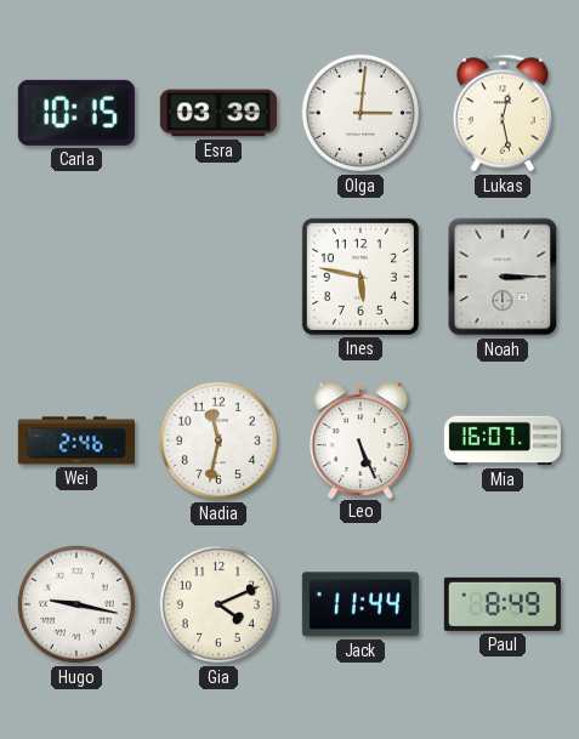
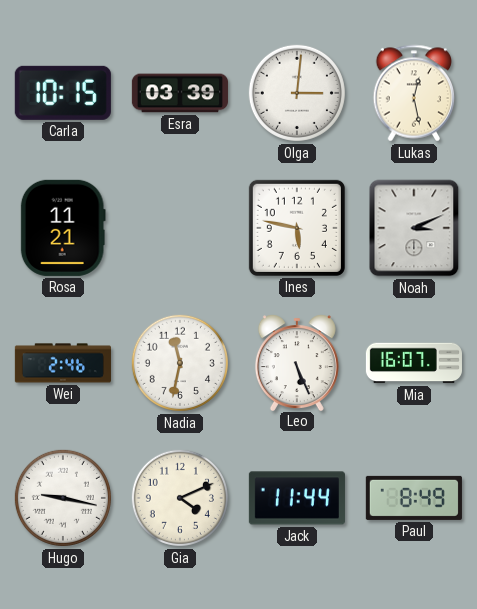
Rosa: none -> 11:21
Noah: 3:15 -> 3:11
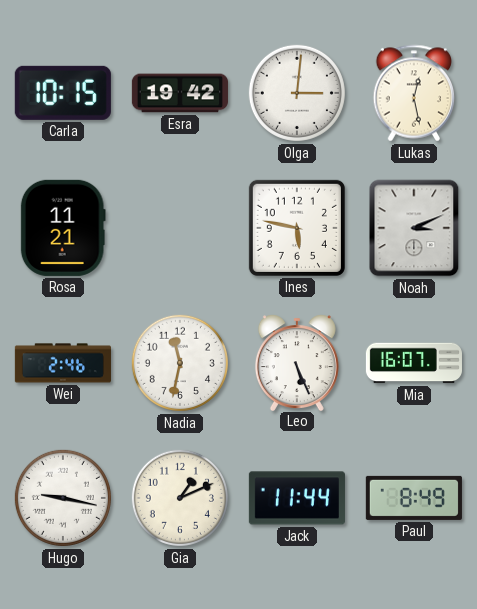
Esra: 03:39 -> 19:42
Gia: 4:11 -> 1:11
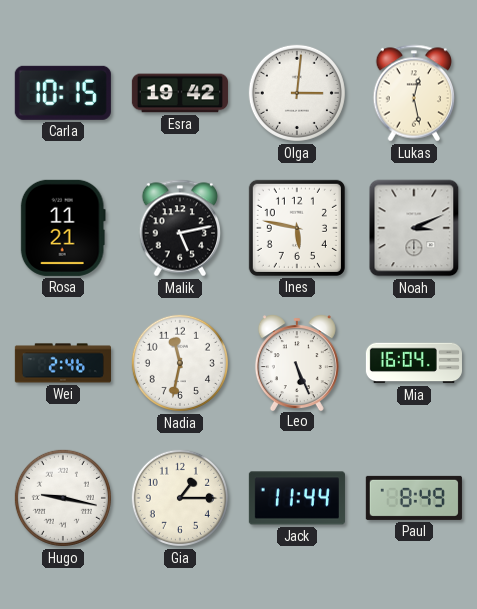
Malik: none -> 5:13
Mia: 16:07 -> 16:04
Gia: 1:11 -> 1:15
